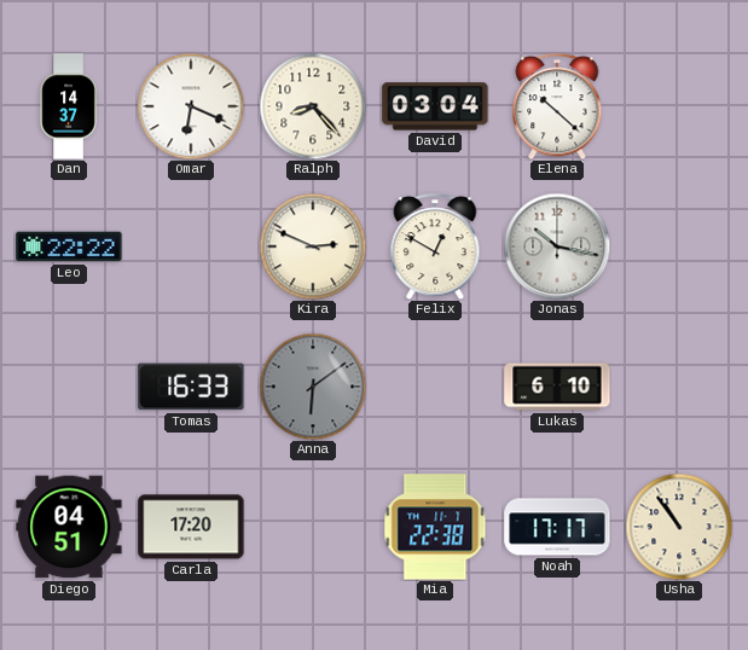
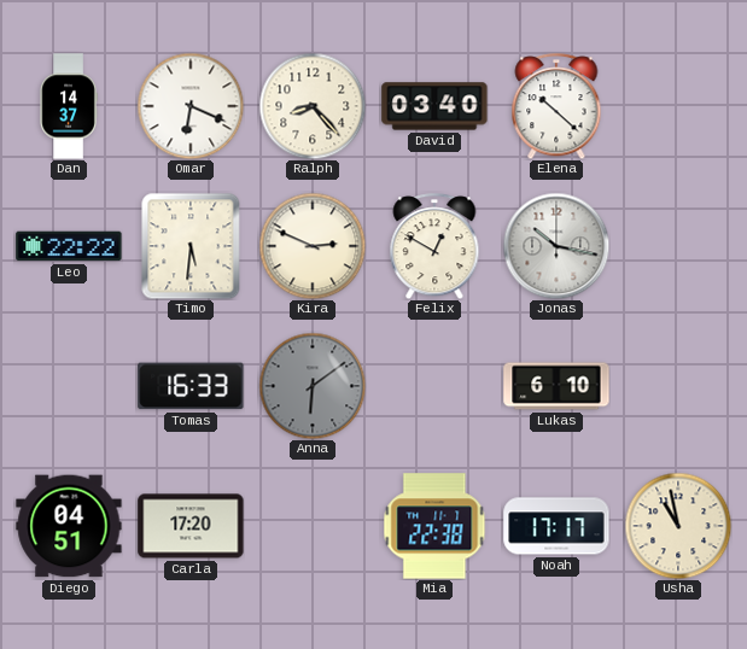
David: 03:04 -> 03:40
Timo: none -> 5:31
Usha: 10:54 -> 10:58
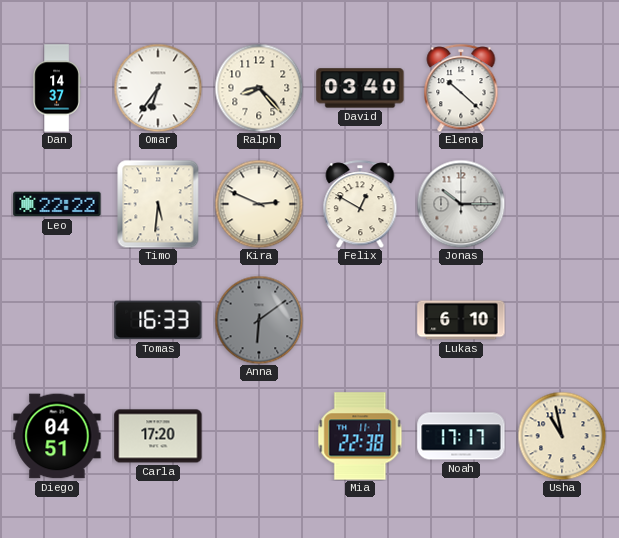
Omar: 6:19 -> 6:36
Jonas: 10:17 -> 10:15
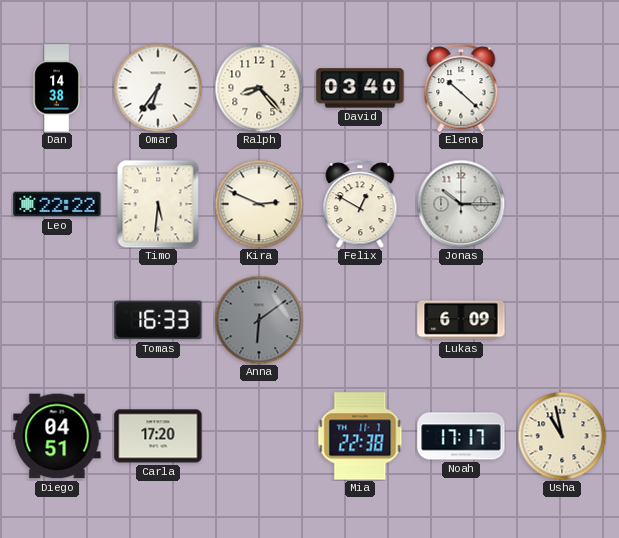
Dan: 14:37 -> 14:38
Lukas: 6:10 -> 6:09
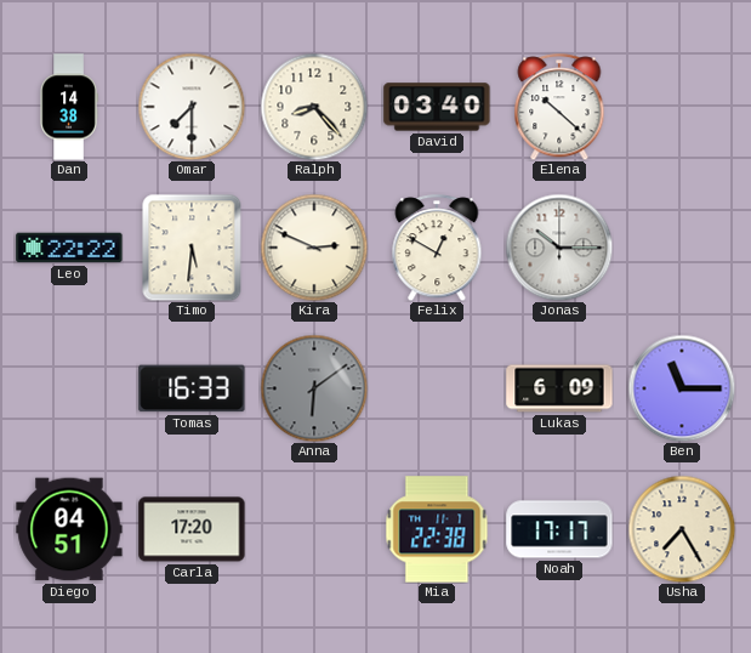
Omar: 6:36 -> 7:30
Ben: none -> 11:15
Usha: 10:58 -> 7:25
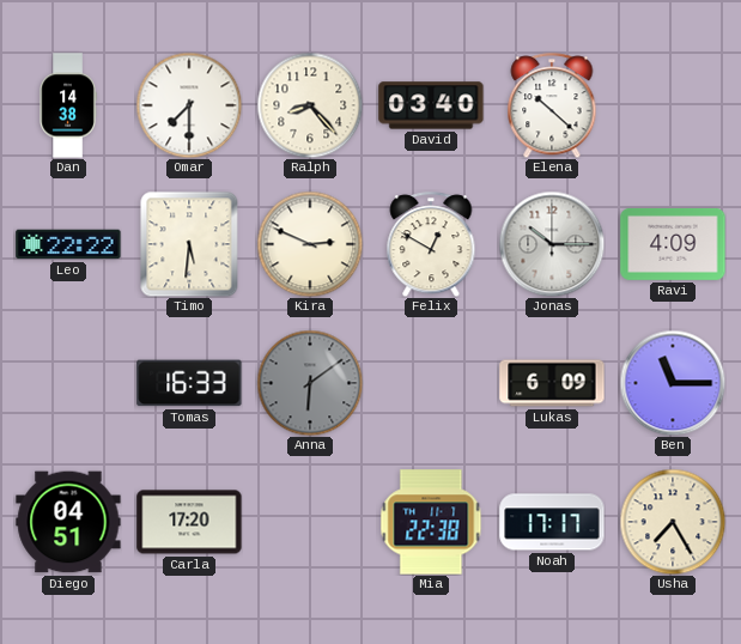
Ravi: none -> 4:09
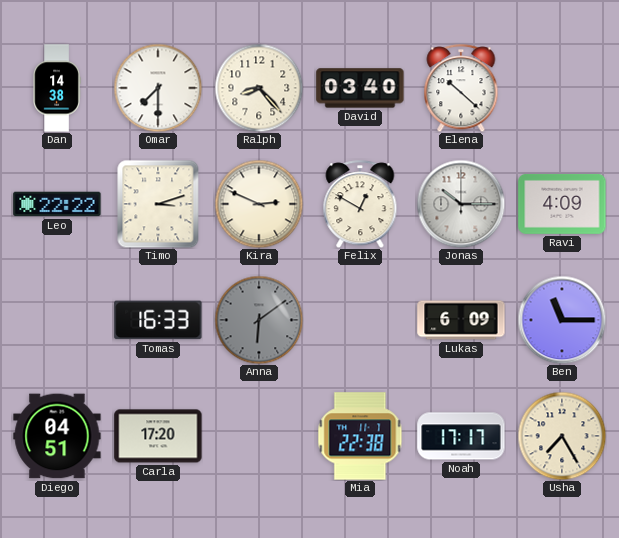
Timo: 5:31 -> 3:12
